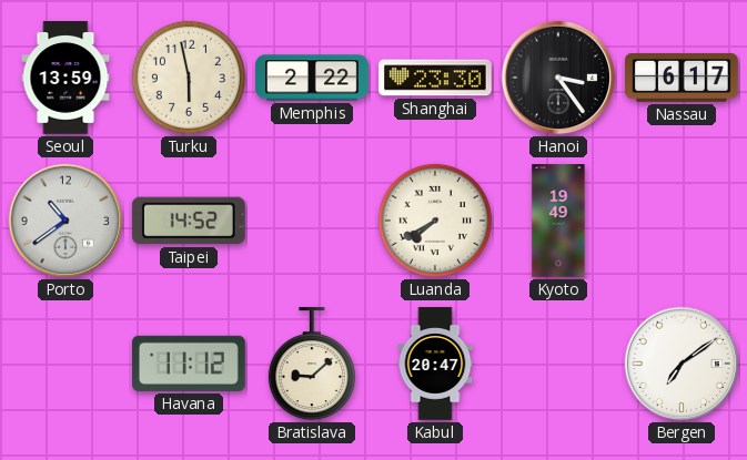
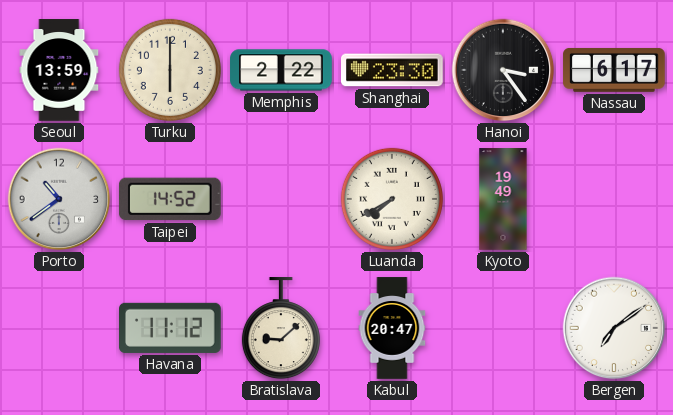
Turku: 5:58 -> 6:00
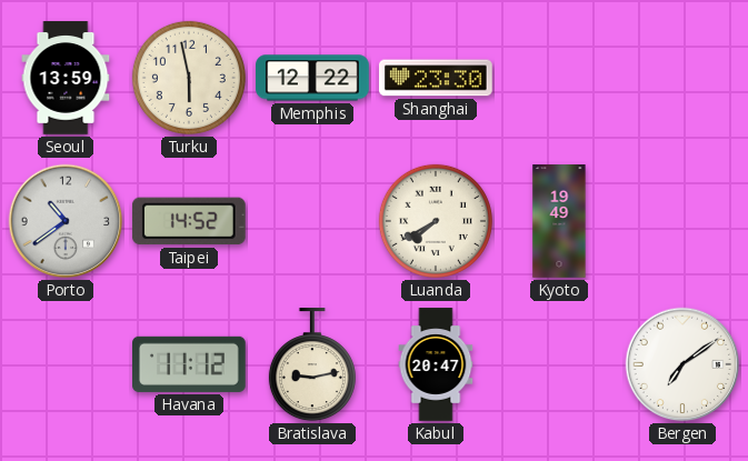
Turku: 6:00 -> 5:58
Memphis: 2:22 -> 12:22
Hanoi: 3:24 -> none
Nassau: 6:17 -> none
Bratislava: 9:08 -> 9:13
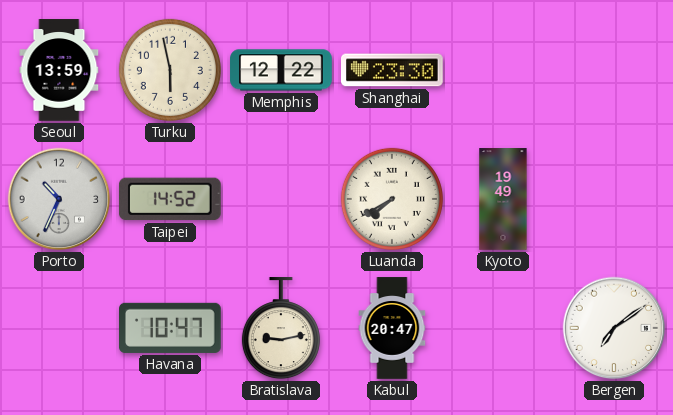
Porto: 10:39 -> 10:34
Havana: 11:12 -> 10:47
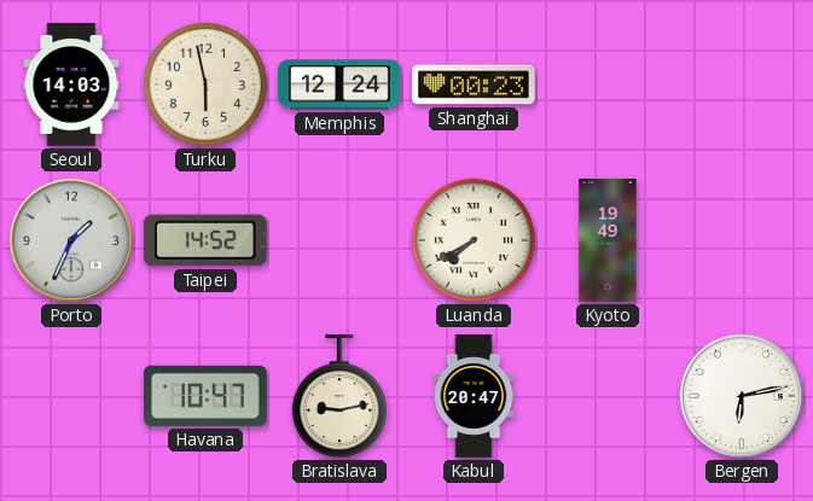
Seoul: 13:59 -> 14:03
Memphis: 12:22 -> 12:24
Shanghai: 23:30 -> 00:23
Porto: 10:34 -> 1:34
Bergen: 7:09 -> 6:13
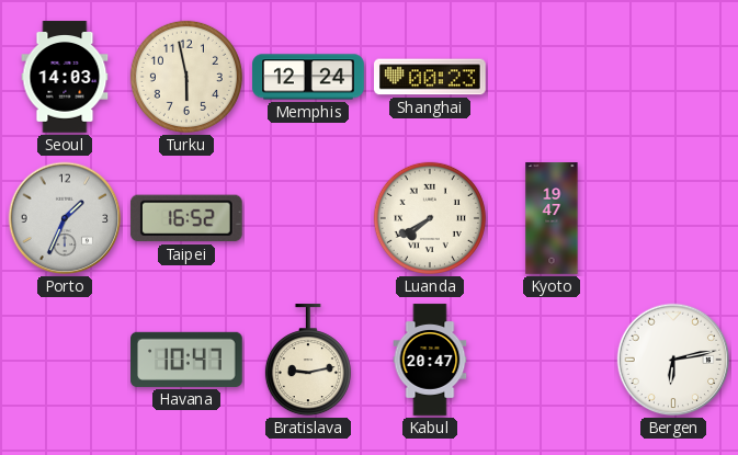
Taipei: 14:52 -> 16:52
Kyoto: 19:49 -> 19:47
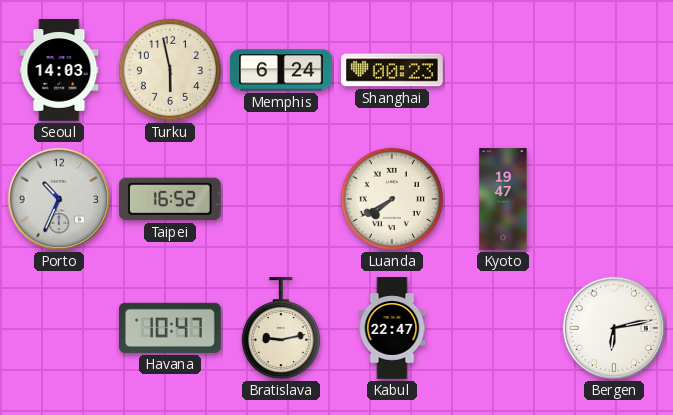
Memphis: 12:24 -> 6:24
Porto: 1:34 -> 10:34
Kabul: 20:47 -> 22:47
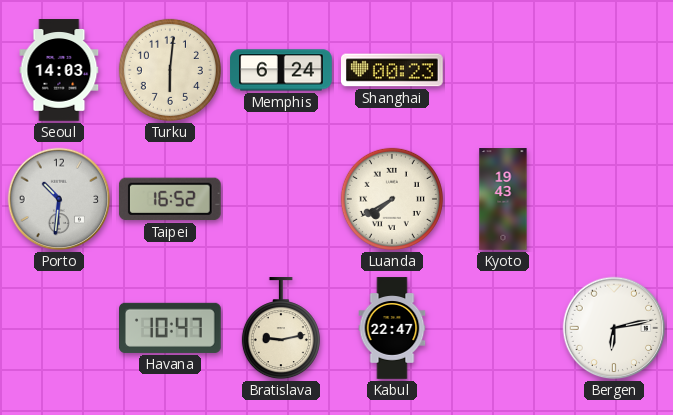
Turku: 5:58 -> 6:01
Porto: 10:34 -> 10:31
Kyoto: 19:47 -> 19:43
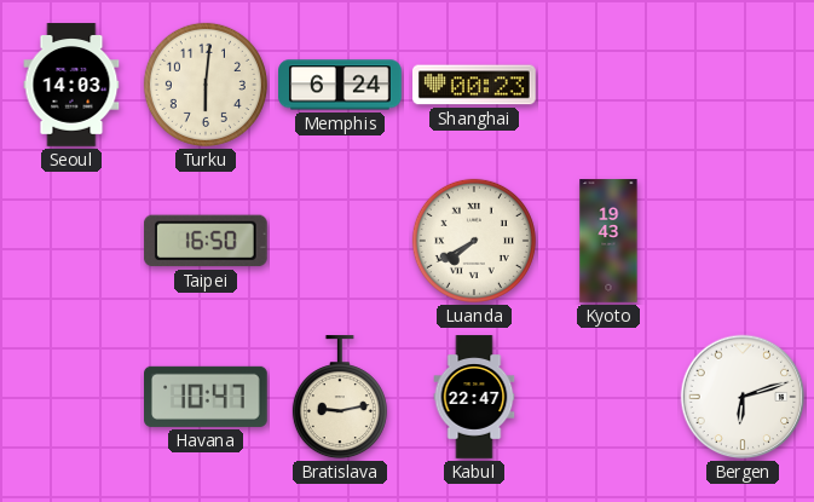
Porto: 10:31 -> none
Taipei: 16:52 -> 16:50
Bergen: 6:13 -> 6:12
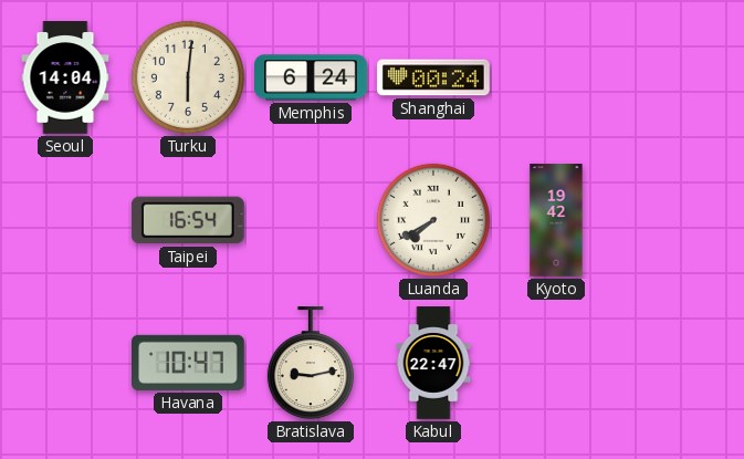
Seoul: 14:03 -> 14:04
Shanghai: 00:23 -> 00:24
Taipei: 16:50 -> 16:54
Kyoto: 19:43 -> 19:42
Bergen: 6:12 -> none
